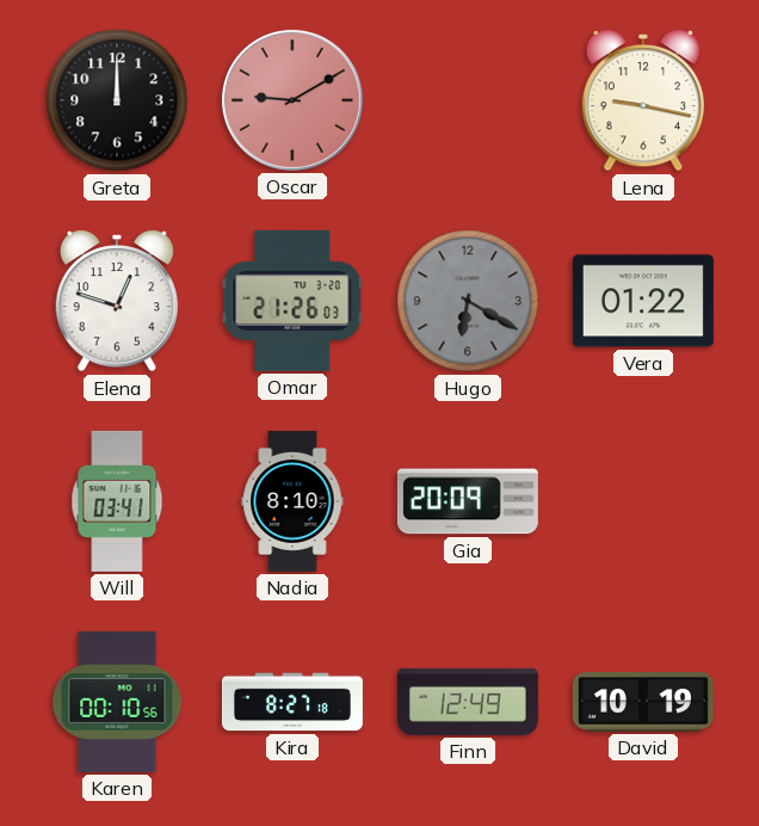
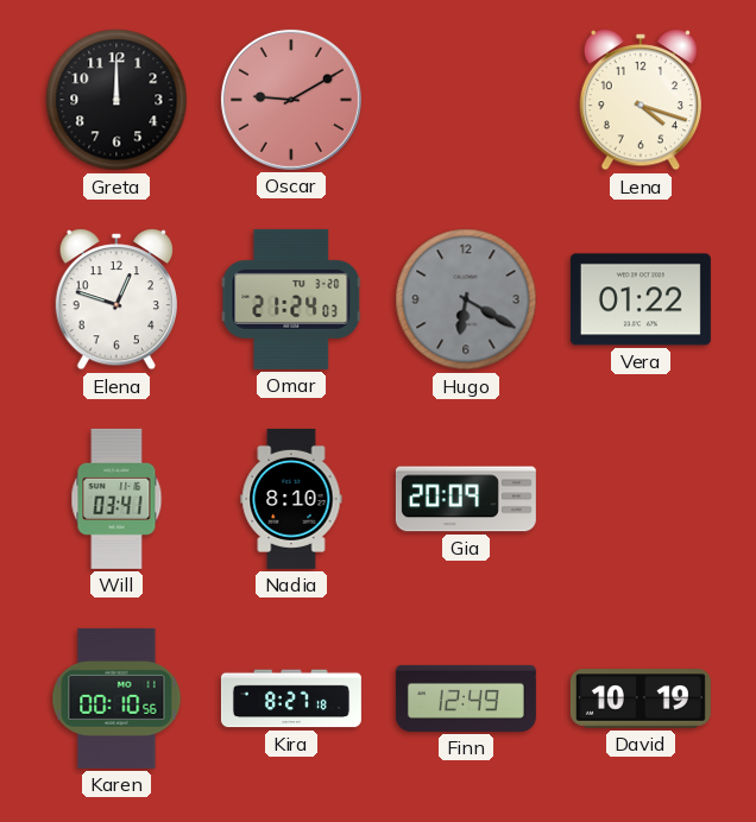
Lena: 9:17 -> 4:18
Omar: 21:26 -> 21:24
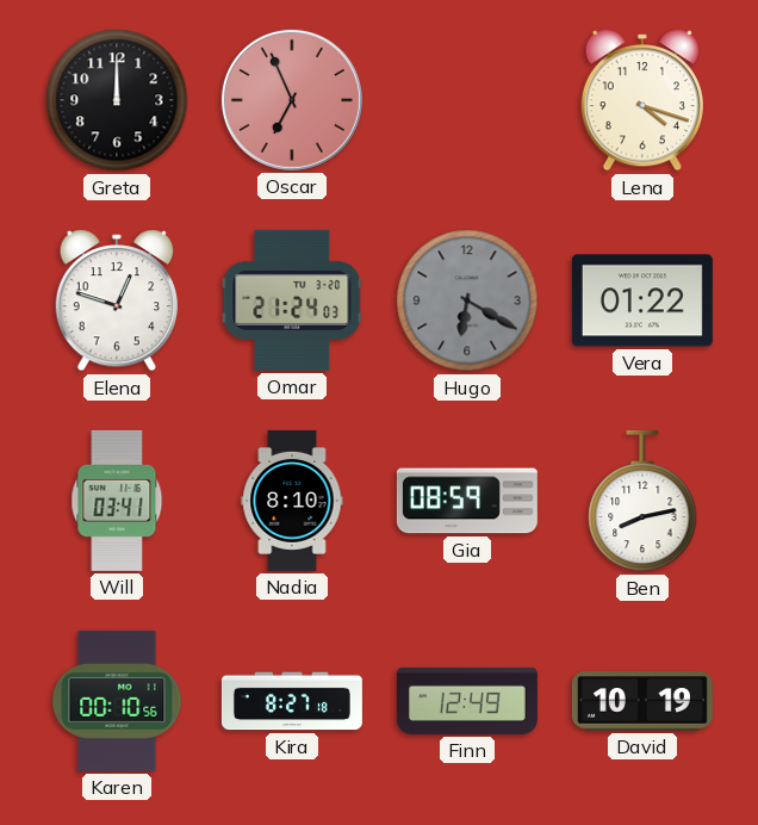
Oscar: 9:10 -> 6:56
Gia: 20:09 -> 08:59
Ben: none -> 8:13
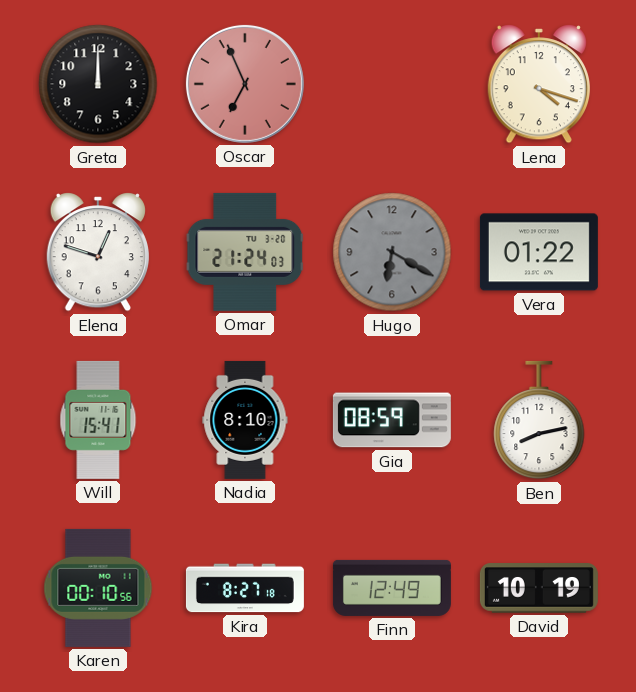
Will: 03:41 -> 15:41
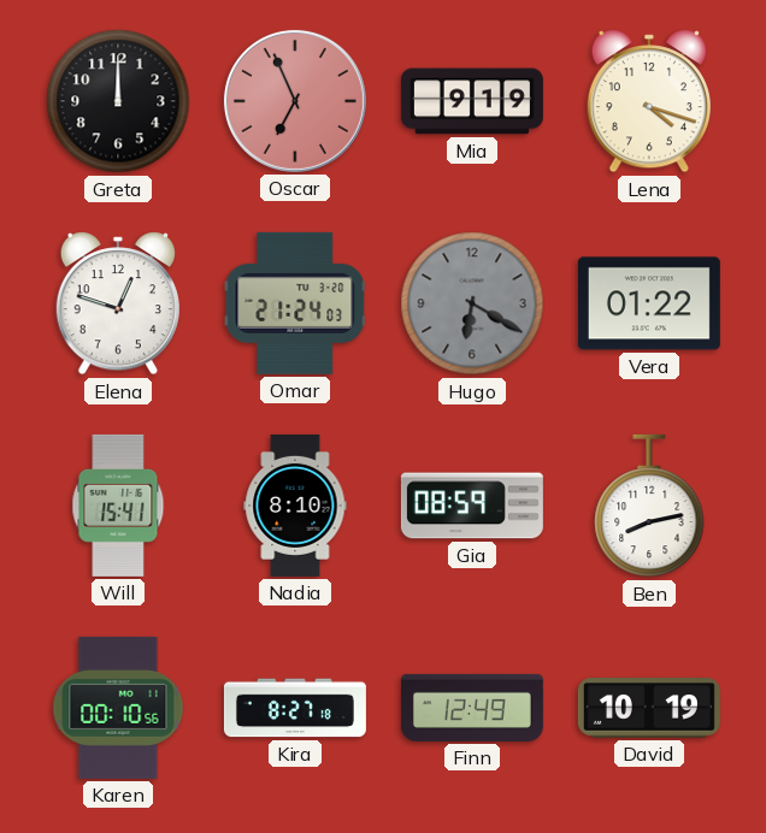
Mia: none -> 9:19
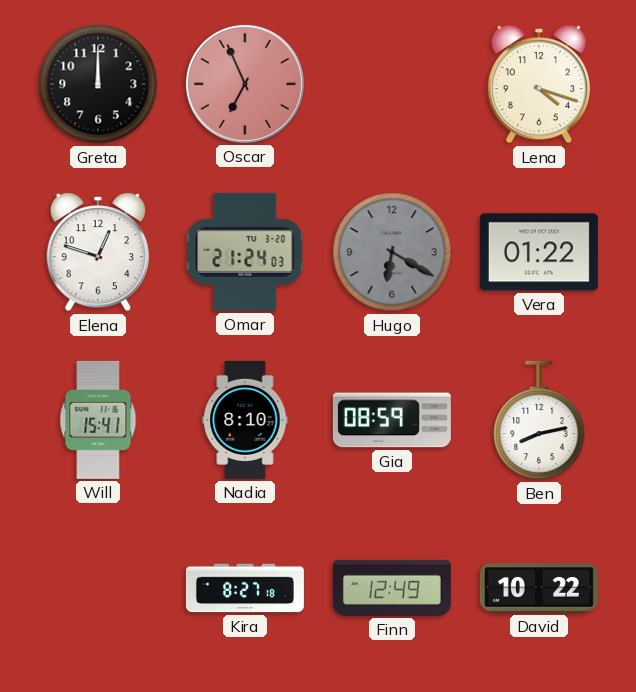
Mia: 9:19 -> none
Karen: 00:10 -> none
David: 10:19 -> 10:22
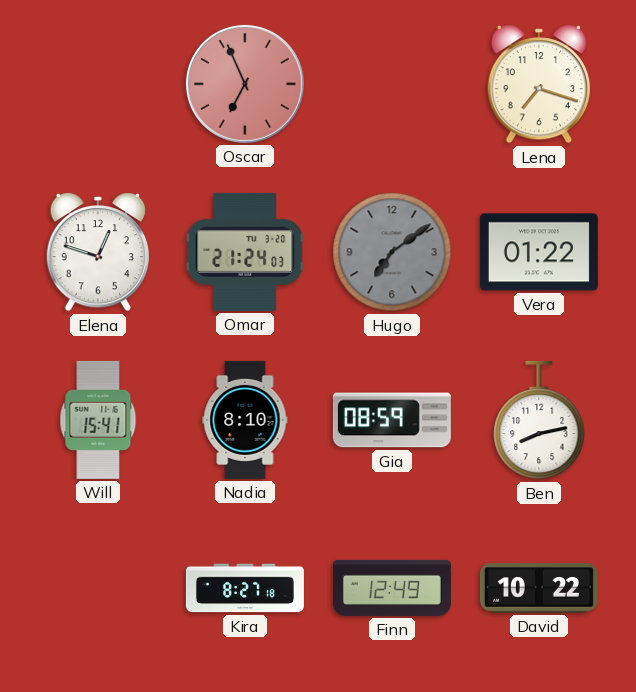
Greta: 12:00 -> none
Lena: 4:18 -> 7:18
Hugo: 6:20 -> 7:09
